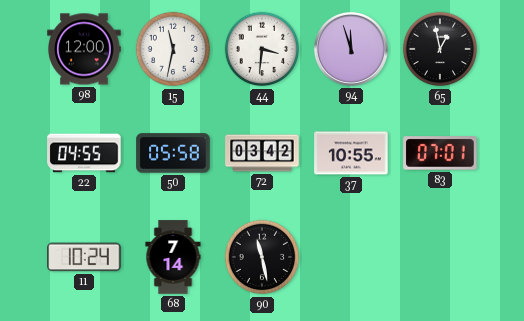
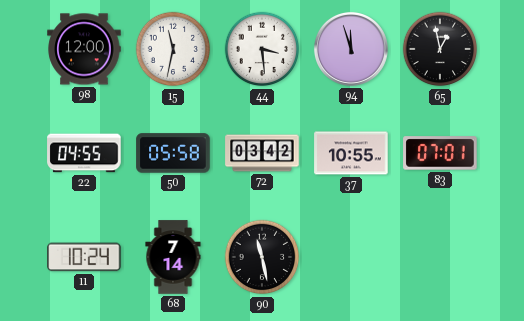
44: 3:31 -> 3:29
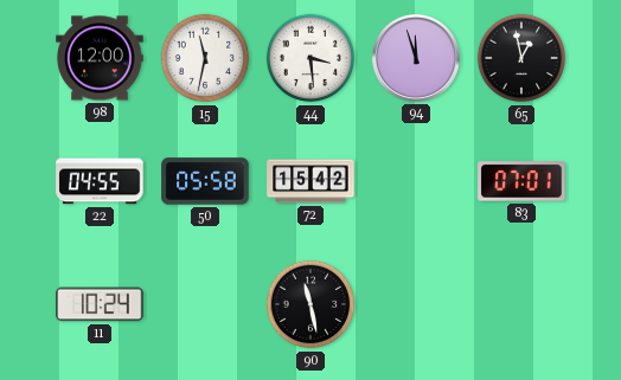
72: 03:42 -> 15:42
37: 10:55 -> none
68: 7:14 -> none
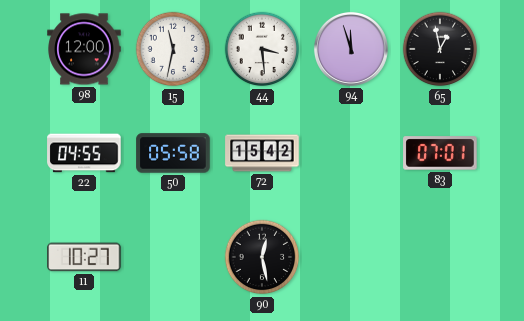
11: 10:24 -> 10:27
90: 11:28 -> 12:28
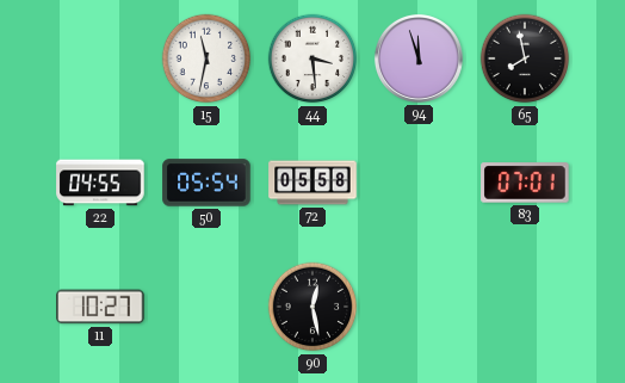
98: 12:00 -> none
65: 12:58 -> 7:58
50: 05:58 -> 05:54
72: 15:42 -> 05:58
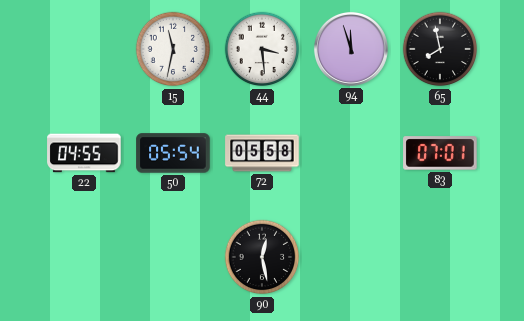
11: 10:27 -> none
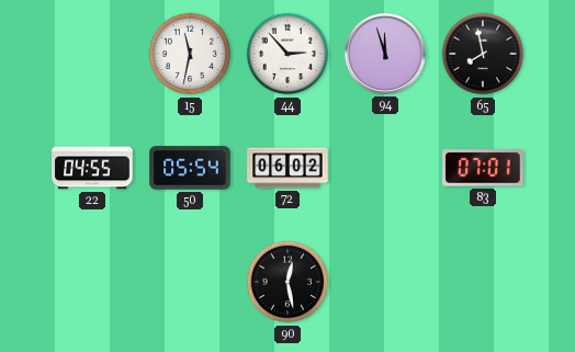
44: 3:29 -> 2:53
72: 05:58 -> 06:02
